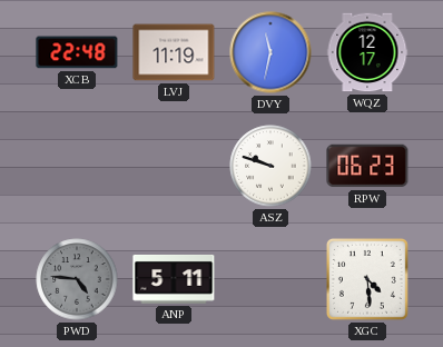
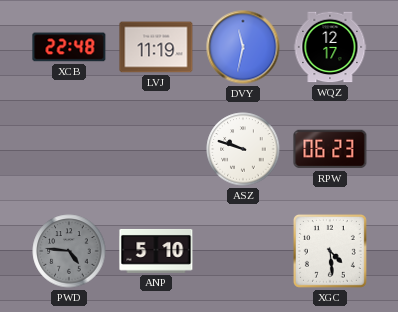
ANP: 5:11 -> 5:10
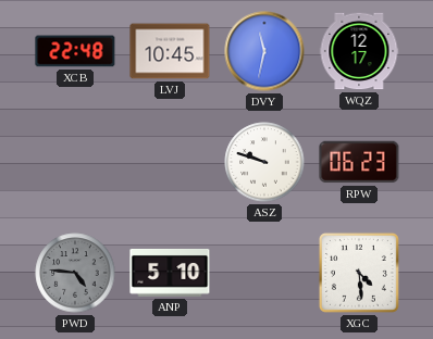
LVJ: 11:19 -> 10:45
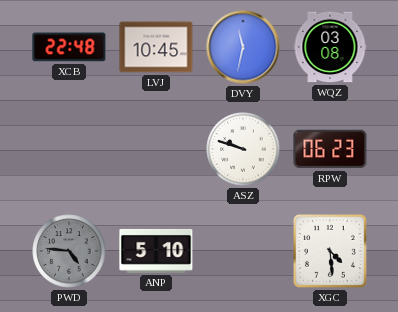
WQZ: 12:17 -> 03:08
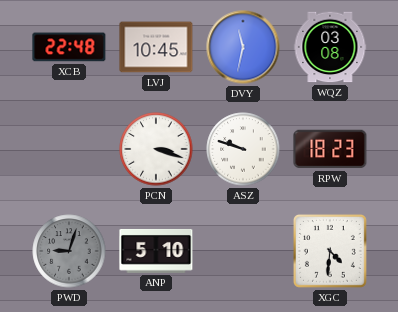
PCN: none -> 3:18
RPW: 06:23 -> 18:23
PWD: 4:46 -> 9:03
XGC: 4:29 -> 4:31
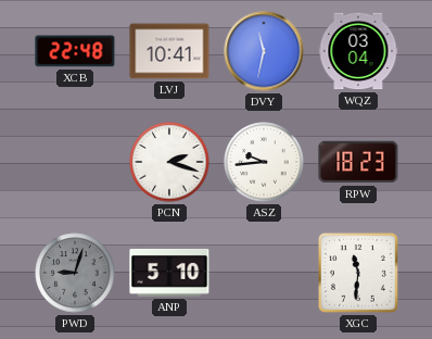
LVJ: 10:45 -> 10:41
WQZ: 03:08 -> 03:04
PCN: 3:18 -> 2:18
ASZ: 9:48 -> 9:44
XGC: 4:31 -> 11:31
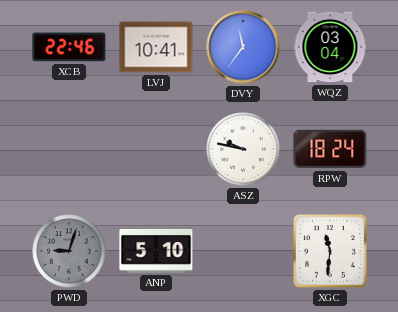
XCB: 22:48 -> 22:46
DVY: 11:32 -> 11:36
PCN: 2:18 -> none
ASZ: 9:44 -> 9:47
RPW: 18:23 -> 18:24
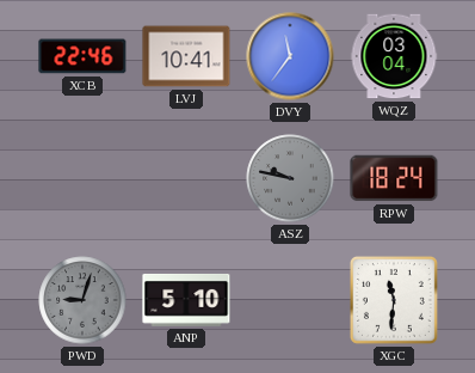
ASZ dial: white -> grey
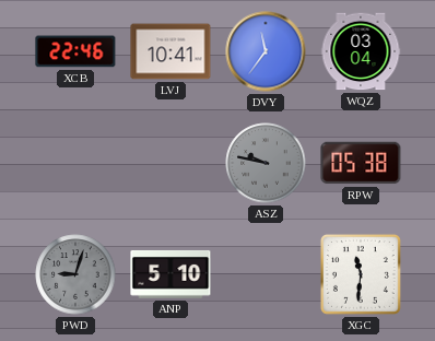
RPW: 18:24 -> 05:38
